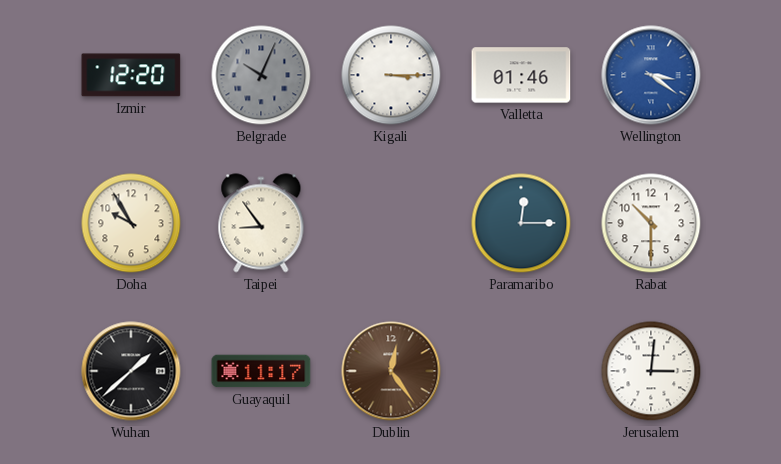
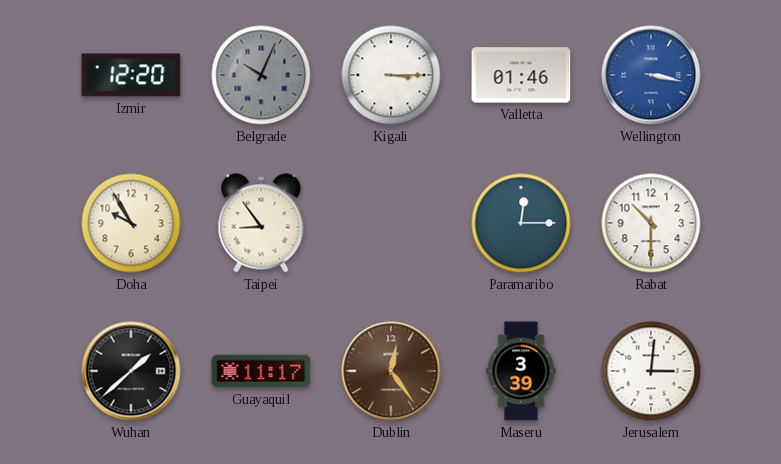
Wellington: 3:21 -> 3:17
Maseru: none -> 3:39
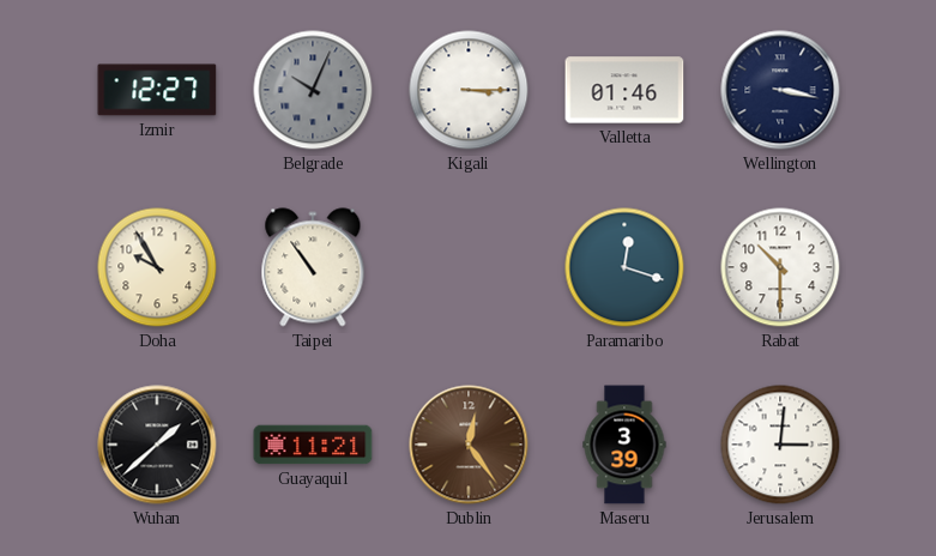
Izmir: 12:20 -> 12:27
Wellington dial: blue -> navy
Taipei: 8:54 -> 10:54
Paramaribo: 12:15 -> 12:18
Guayaquil: 11:17 -> 11:21
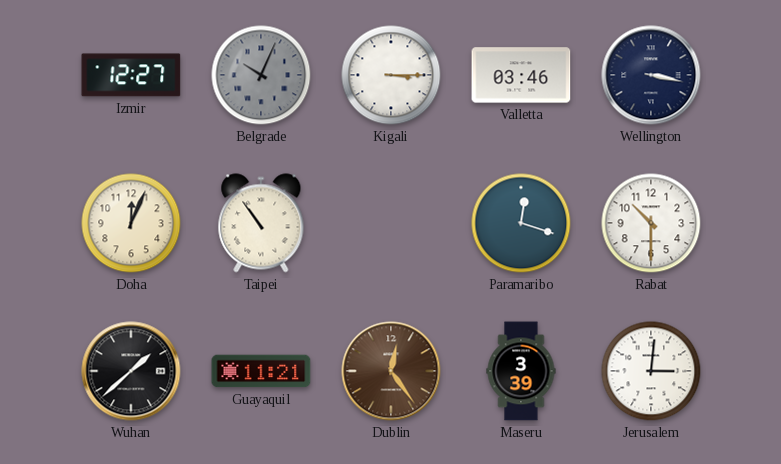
Valletta: 01:46 -> 03:46
Doha: 9:55 -> 12:04
